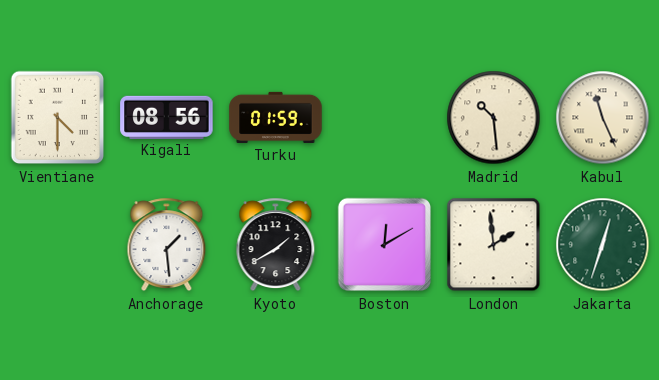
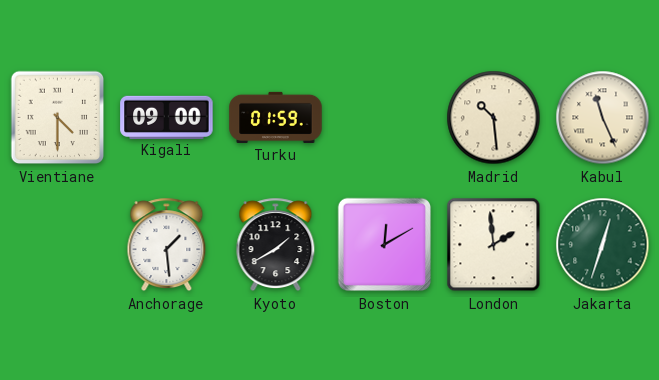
Kigali: 08:56 -> 09:00
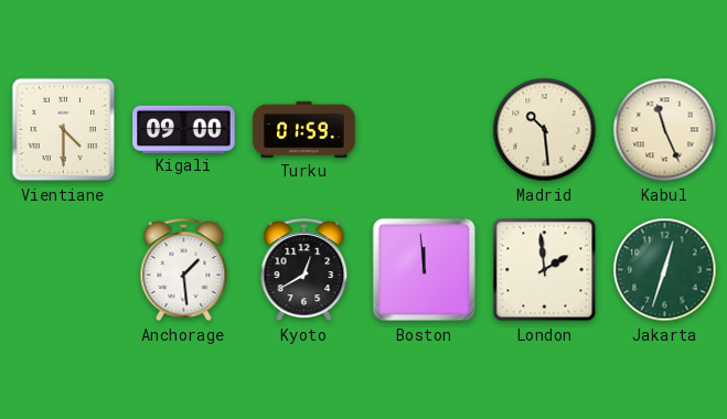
Kyoto: 1:40 -> 12:40
Boston: 12:10 -> 11:59
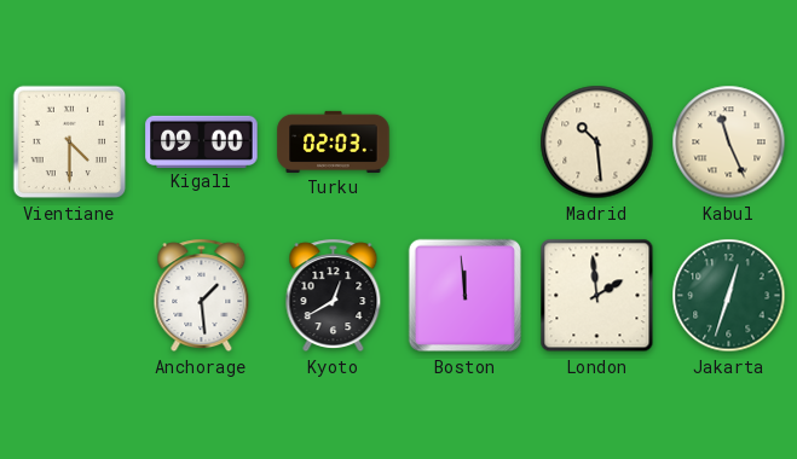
Turku: 01:59 -> 02:03
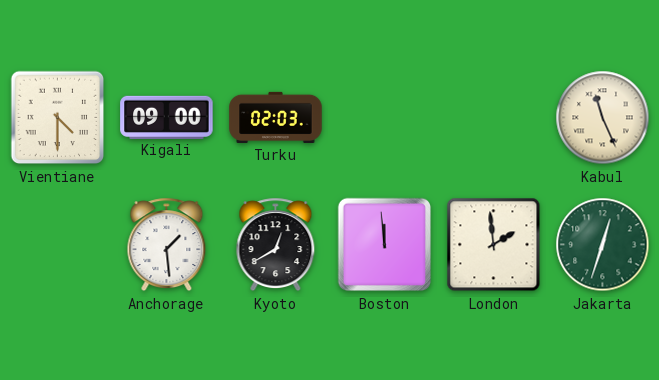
Madrid: 10:29 -> none
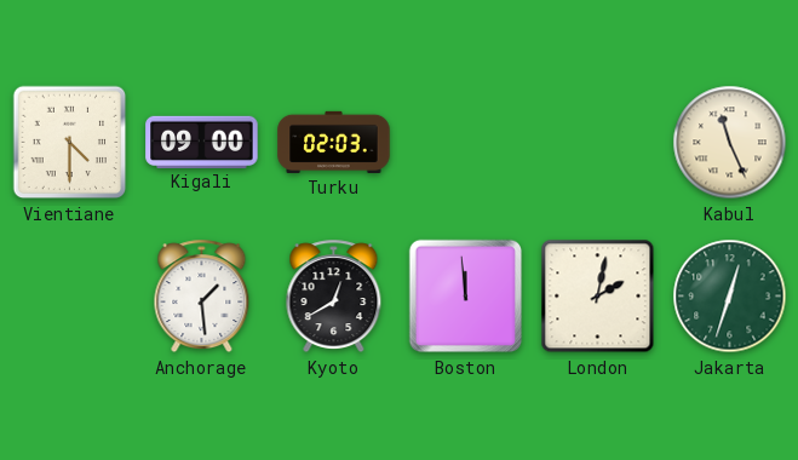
London: 1:59 -> 2:02
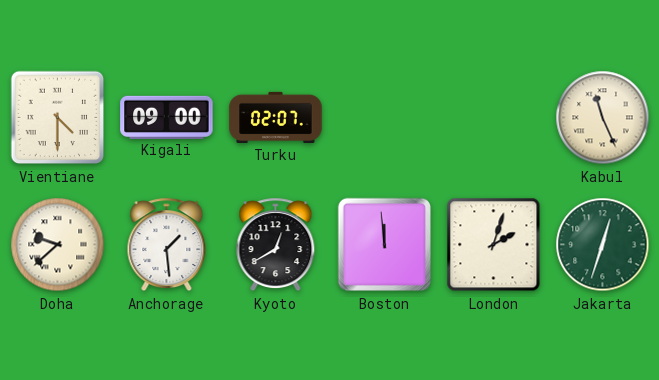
Turku: 02:03 -> 02:07
Doha: none -> 9:38
London: 2:02 -> 2:03
